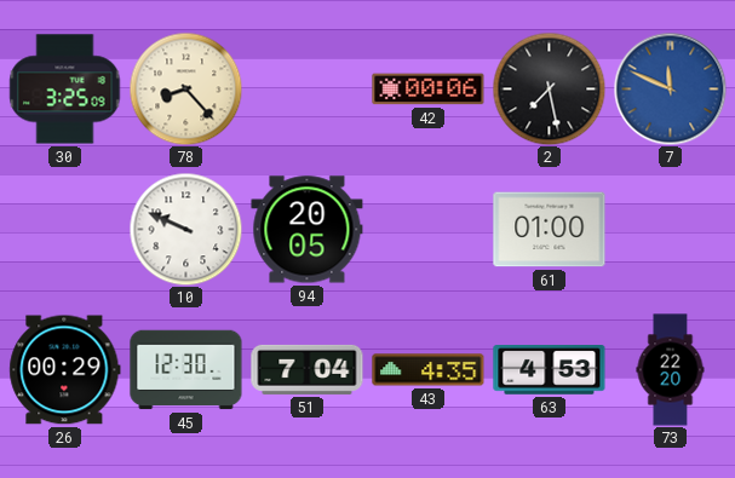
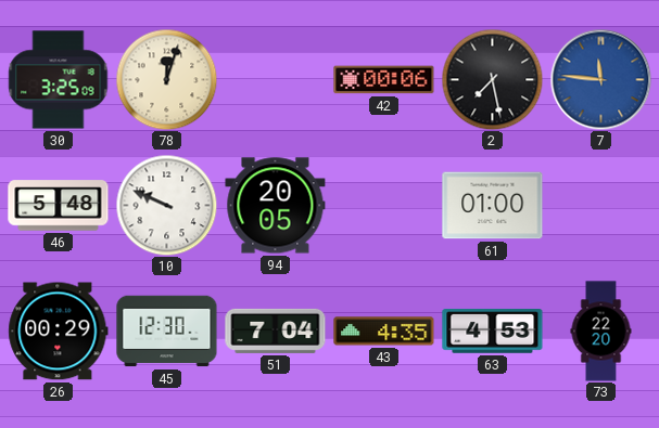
78: 8:23 -> 12:03
7: 11:49 -> 11:46
46: none -> 5:48
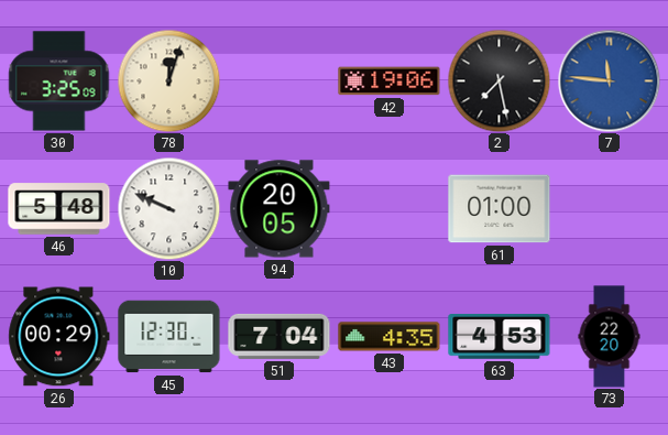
42: 00:06 -> 19:06
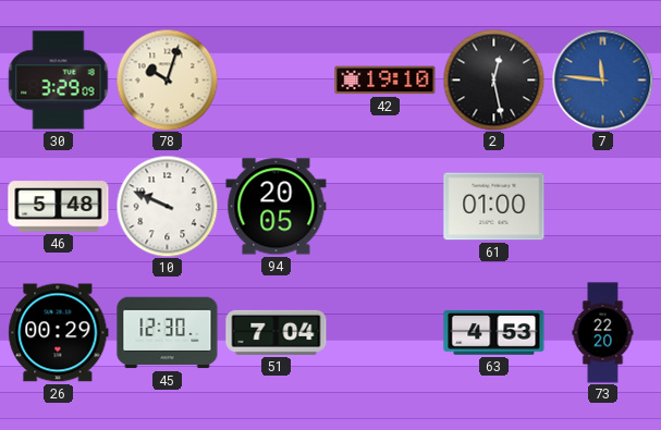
30: 3:25 -> 3:29
78: 12:03 -> 10:03
42: 19:06 -> 19:10
2: 7:28 -> 12:28
43: 4:35 -> none
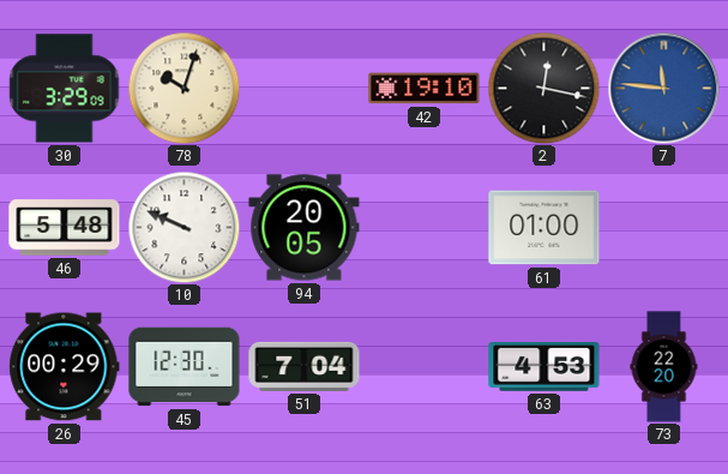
2: 12:28 -> 12:17
